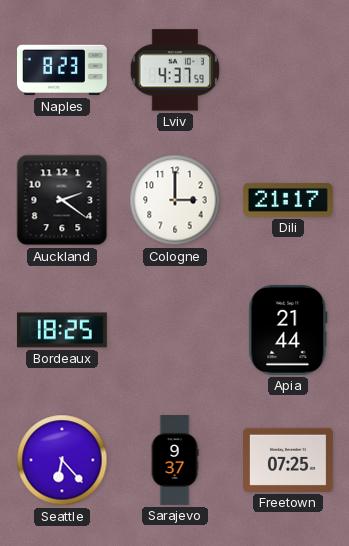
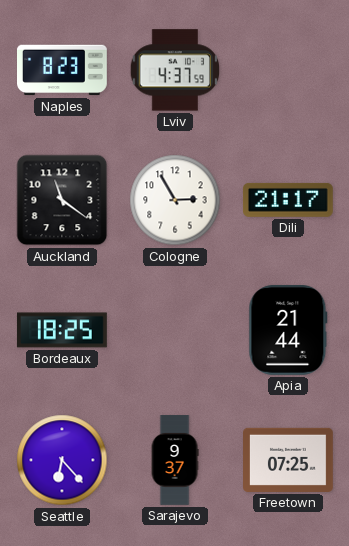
Auckland: 2:21 -> 11:21
Cologne: 3:00 -> 2:55
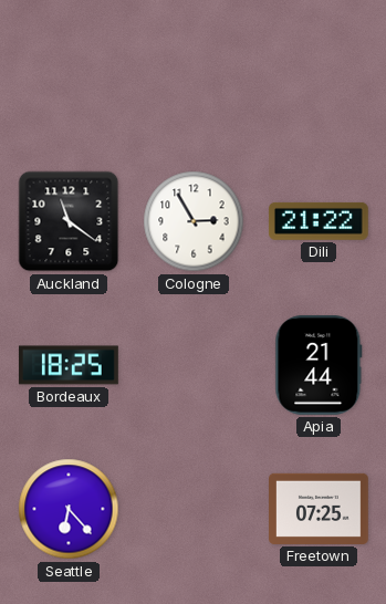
Naples: 8:23 -> none
Lviv: 4:37 -> none
Dili: 21:17 -> 21:22
Sarajevo: 9:37 -> none
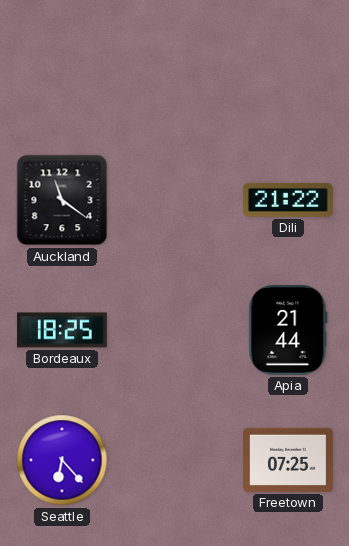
Cologne: 2:55 -> none
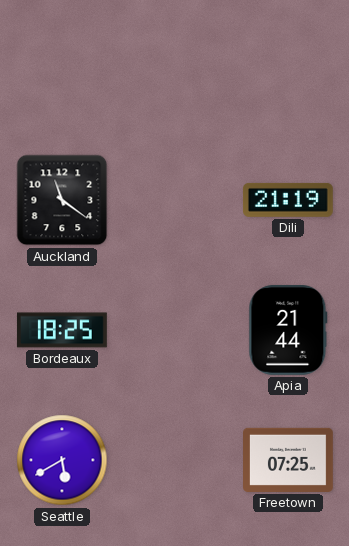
Dili: 21:22 -> 21:19
Seattle: 6:23 -> 5:40
